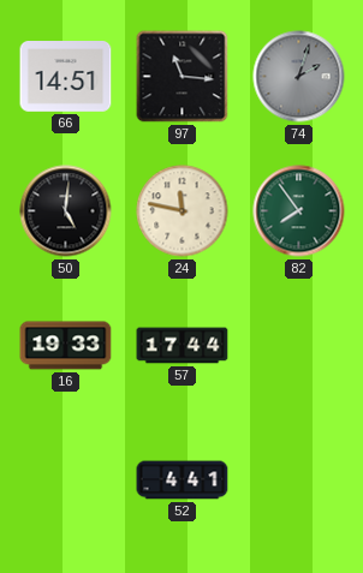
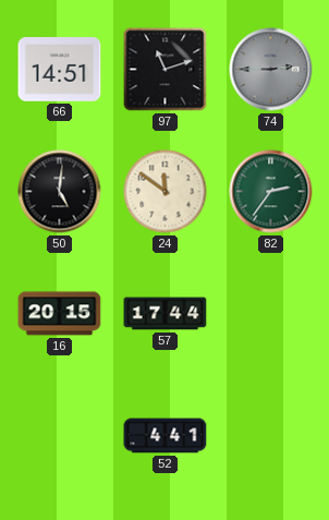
97: 11:16 -> 11:12
74: 2:03 -> 2:45
24: 11:47 -> 11:51
82: 7:54 -> 2:36
16: 19:33 -> 20:15
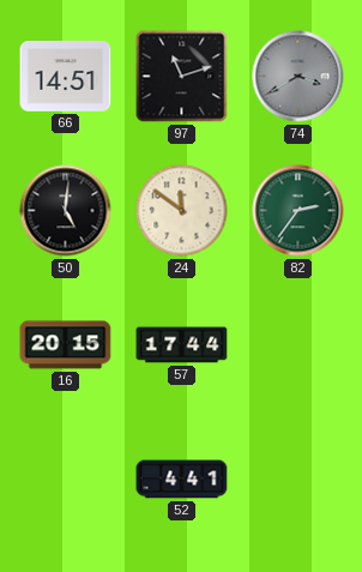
74: 2:45 -> 3:40
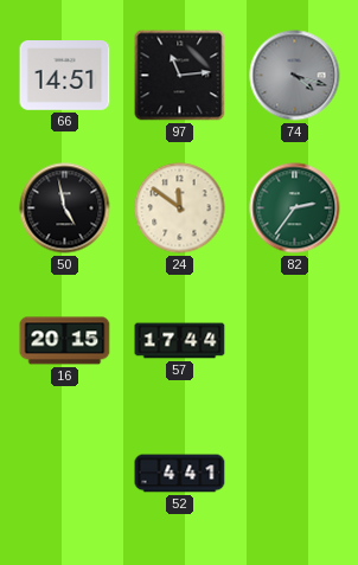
97: 11:12 -> 11:14
74: 3:40 -> 4:18
50: 5:01 -> 4:58
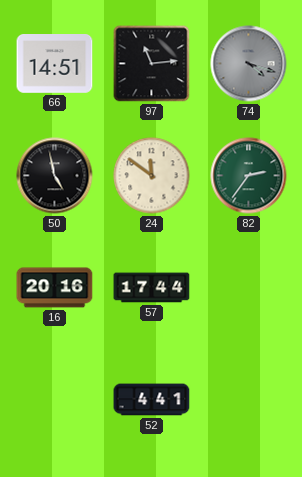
16: 20:15 -> 20:16
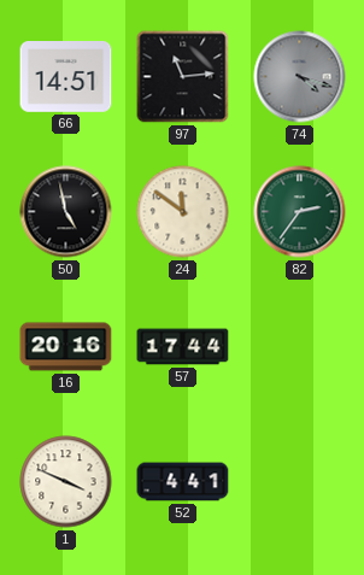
1: none -> 3:49
